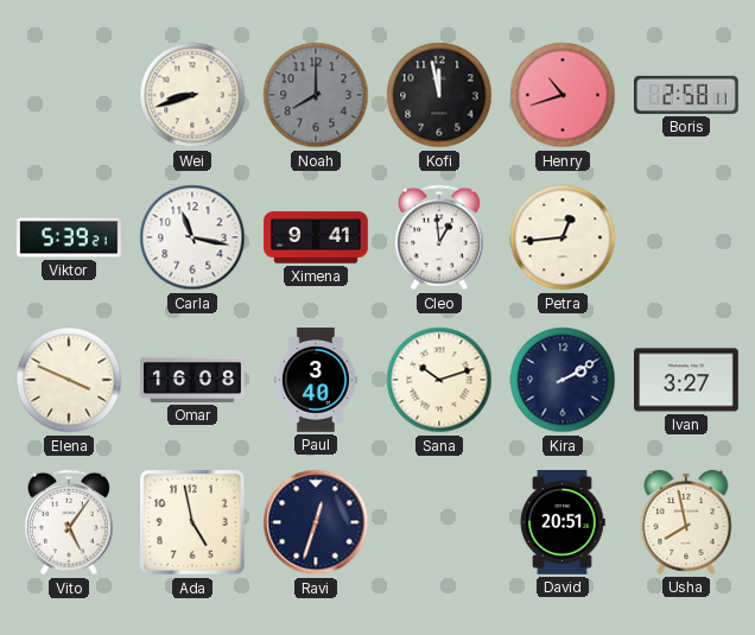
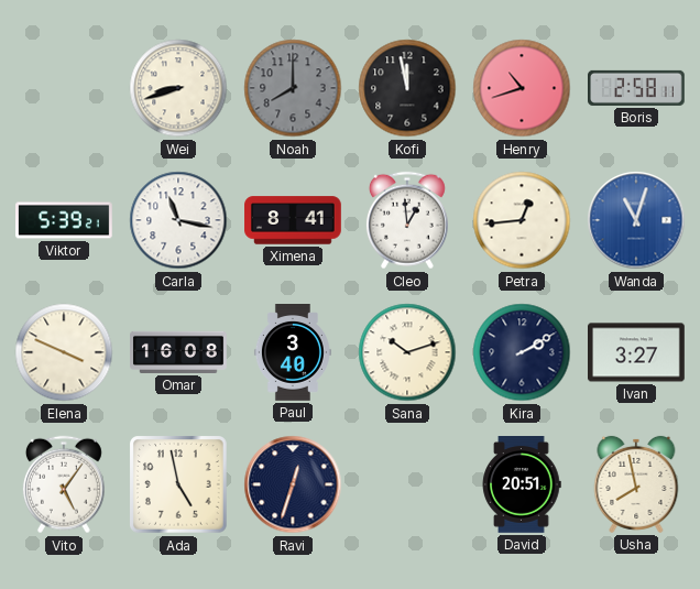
Ximena: 9:41 -> 8:41
Wanda: none -> 11:03
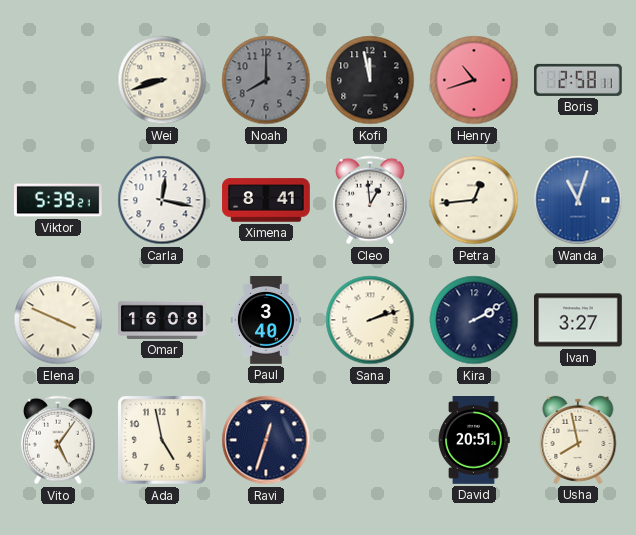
Carla: 11:17 -> 12:17
Sana: 10:12 -> 2:12
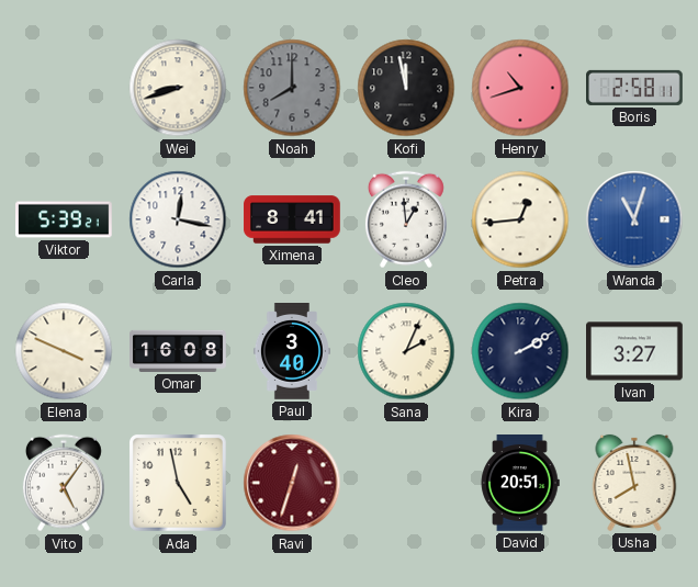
Sana: 2:12 -> 2:04
Ravi dial: navy -> burgundy
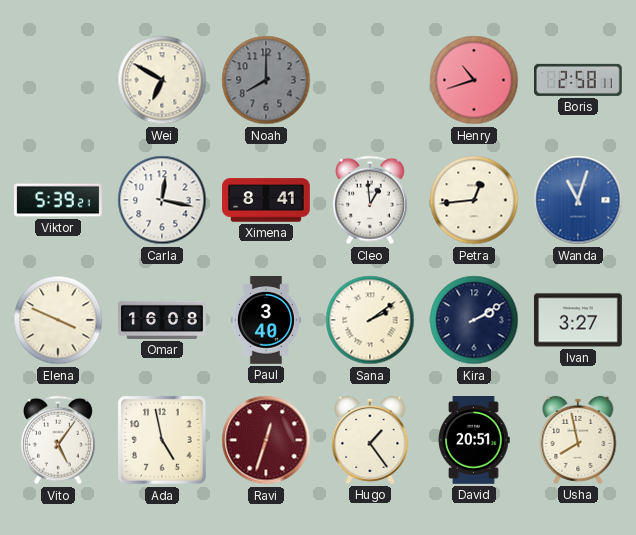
Wei: 8:42 -> 6:50
Kofi: 11:58 -> none
Sana: 2:04 -> 2:09
Hugo: none -> 1:24
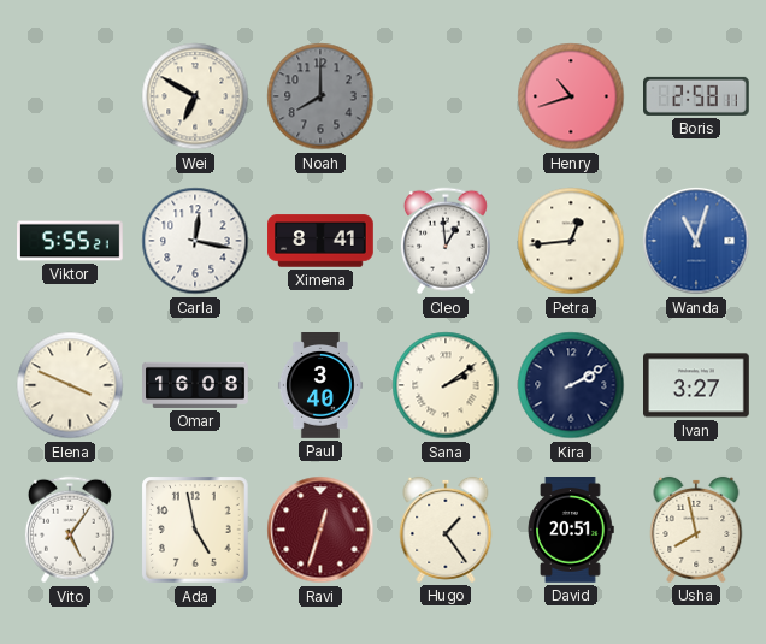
Viktor: 5:39 -> 5:55
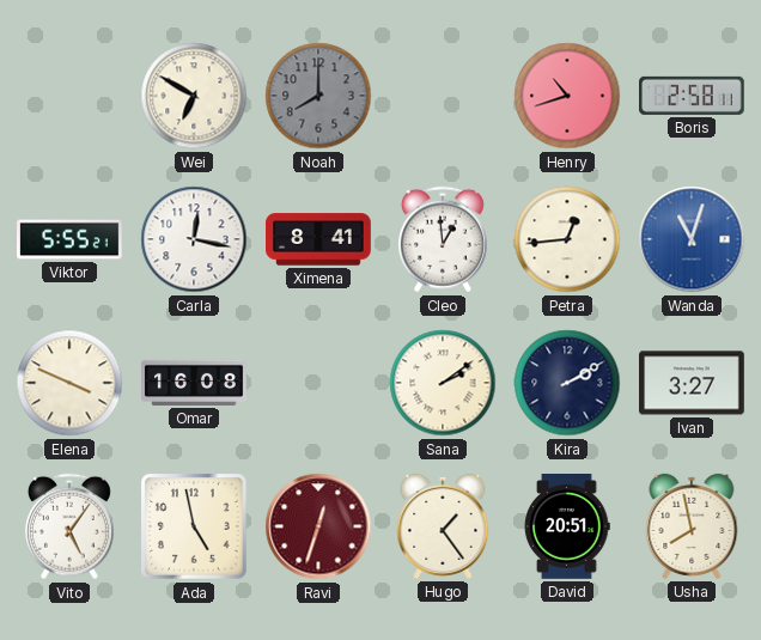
Paul: 3:40 -> none
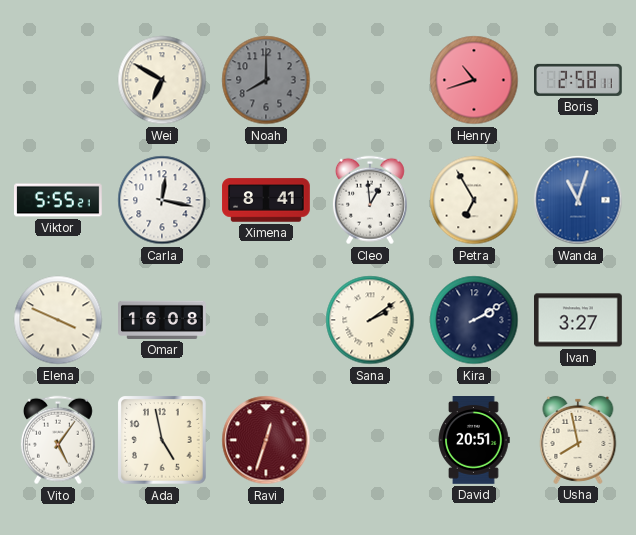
Petra: 12:44 -> 6:55
Hugo: 1:24 -> none
